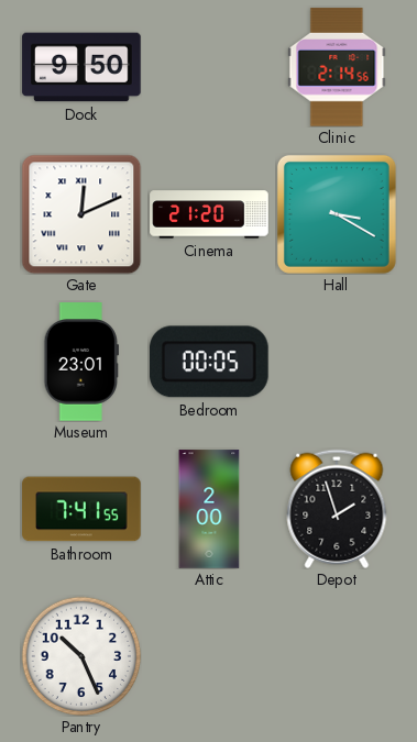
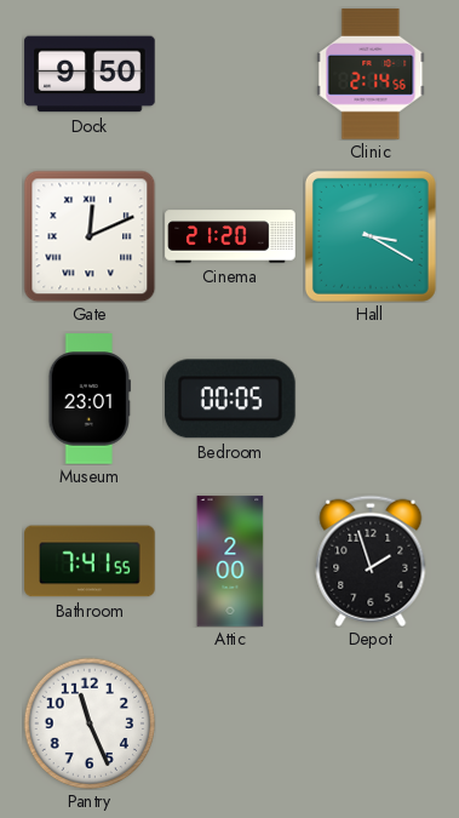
Pantry: 10:26 -> 11:26
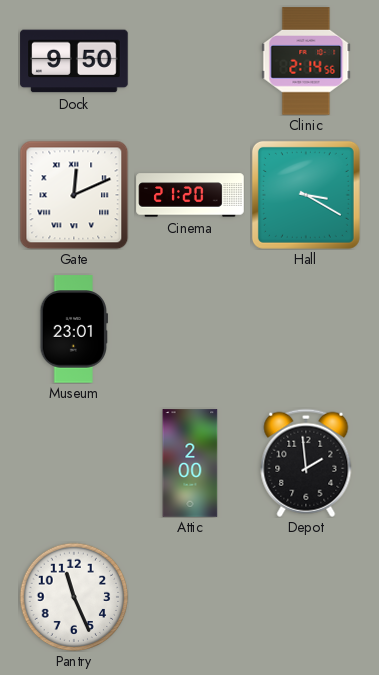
Bedroom: 00:05 -> none
Bathroom: 7:41 -> none
Depot: 1:57 -> 1:59
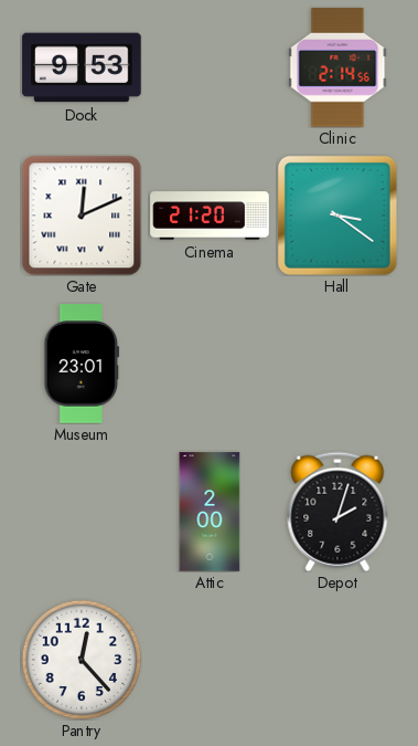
Dock: 9:50 -> 9:53
Hall: 3:20 -> 3:21
Depot: 1:59 -> 2:03
Pantry: 11:26 -> 12:23
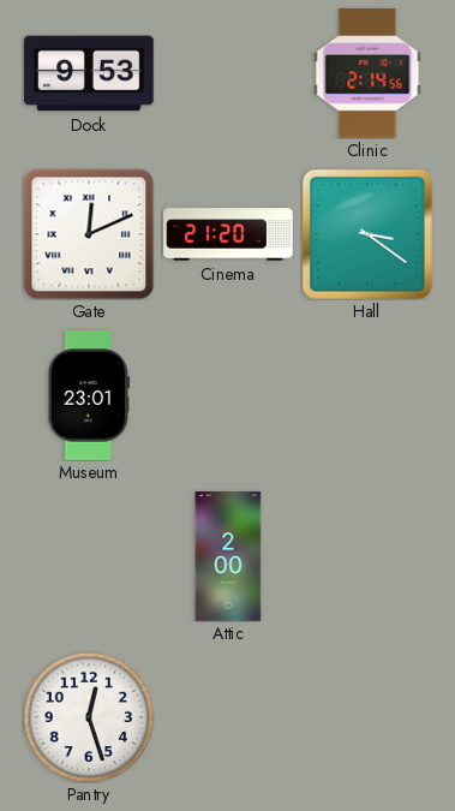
Depot: 2:03 -> none
Pantry: 12:23 -> 12:27
